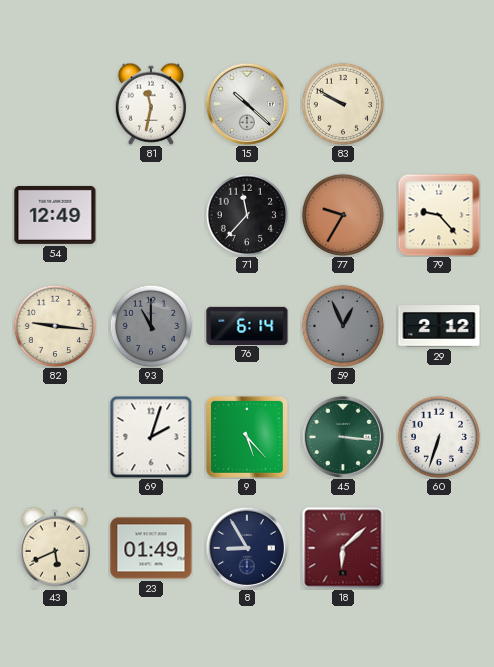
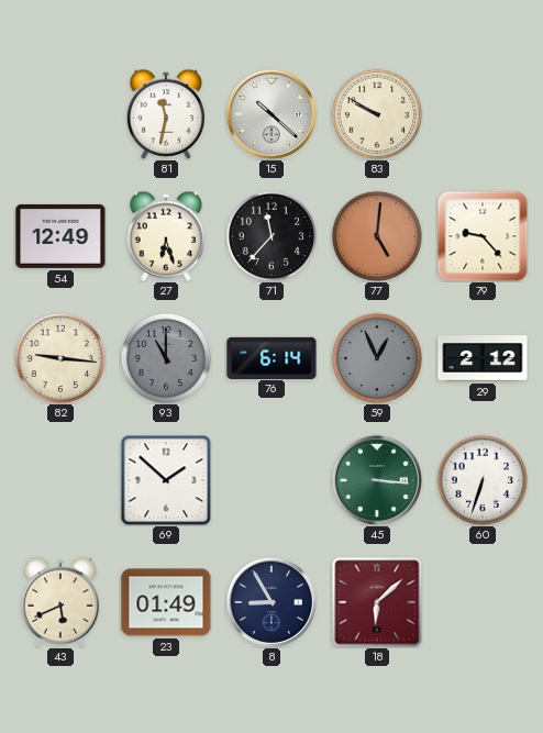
27: none -> 6:27
77: 9:35 -> 5:01
69: 2:03 -> 1:52
9: 5:23 -> none
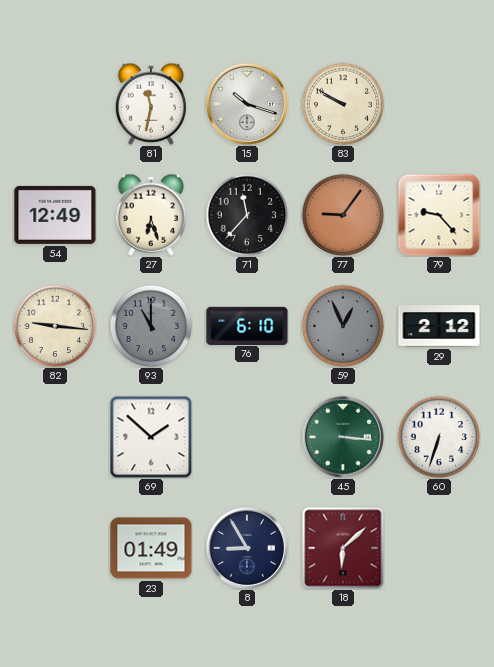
15: 10:22 -> 10:18
77: 5:01 -> 9:06
76: 6:14 -> 6:10
43: 5:41 -> none
